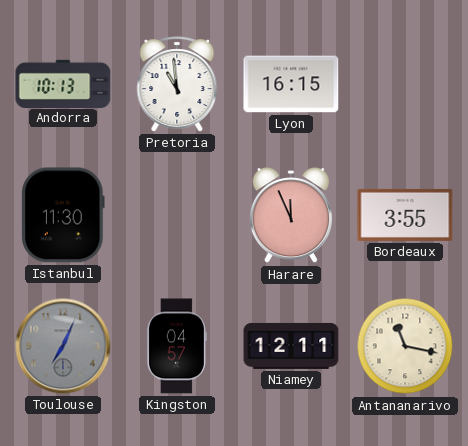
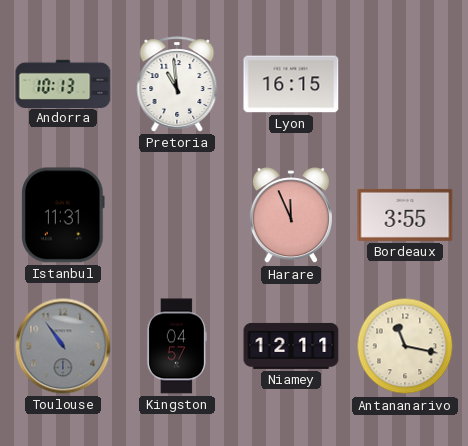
Istanbul: 11:30 -> 11:31
Toulouse: 7:04 -> 10:54
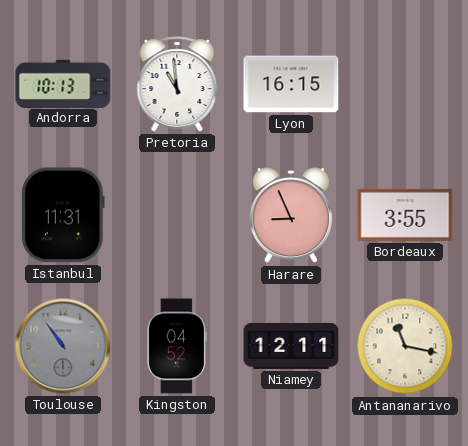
Harare: 11:56 -> 8:56
Kingston: 04:57 -> 04:52
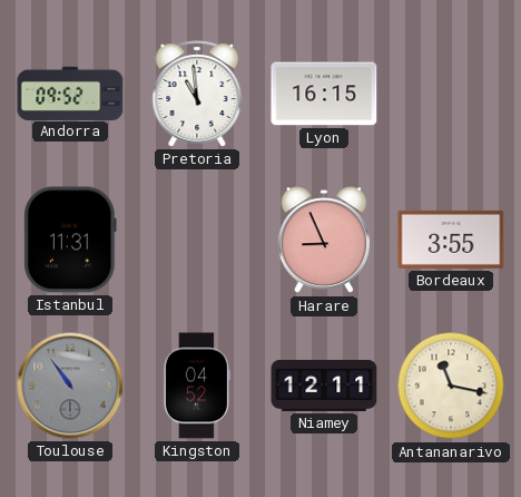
Andorra: 10:13 -> 09:52
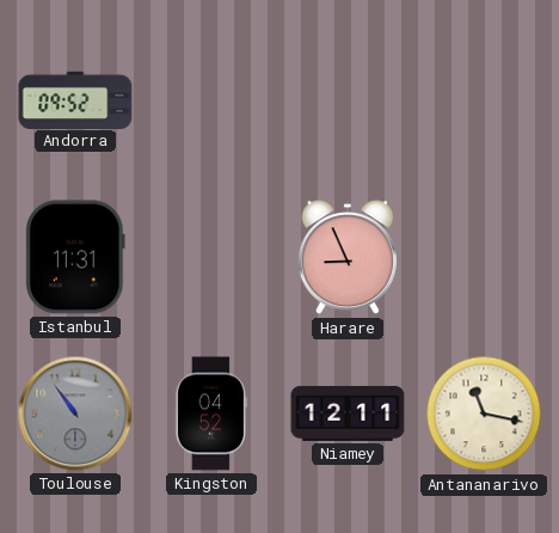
Pretoria: 10:59 -> none
Lyon: 16:15 -> none
Bordeaux: 3:55 -> none
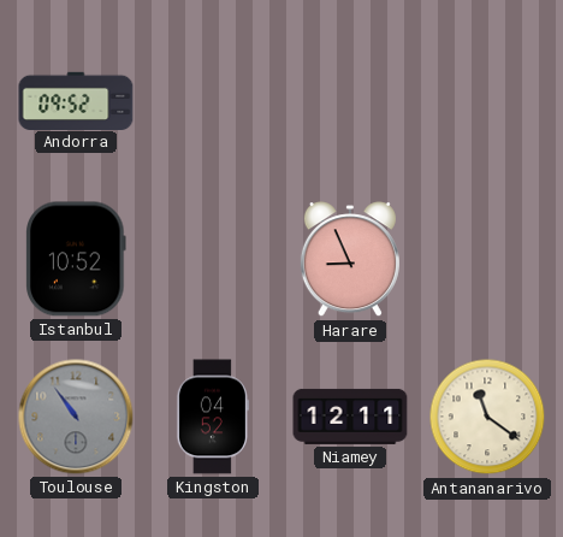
Istanbul: 11:31 -> 10:52
Antananarivo: 11:17 -> 11:21
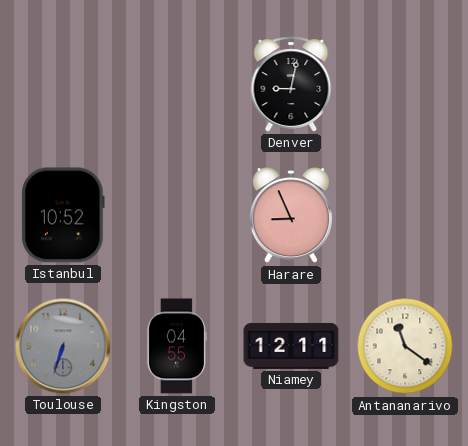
Andorra: 09:52 -> none
Denver: none -> 9:02
Toulouse: 10:54 -> 6:33
Kingston: 04:52 -> 04:55
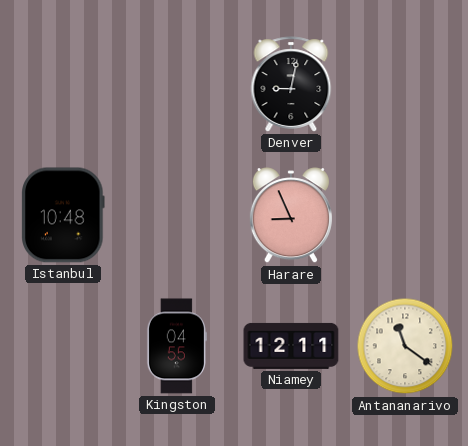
Istanbul: 10:52 -> 10:48
Toulouse: 6:33 -> none
